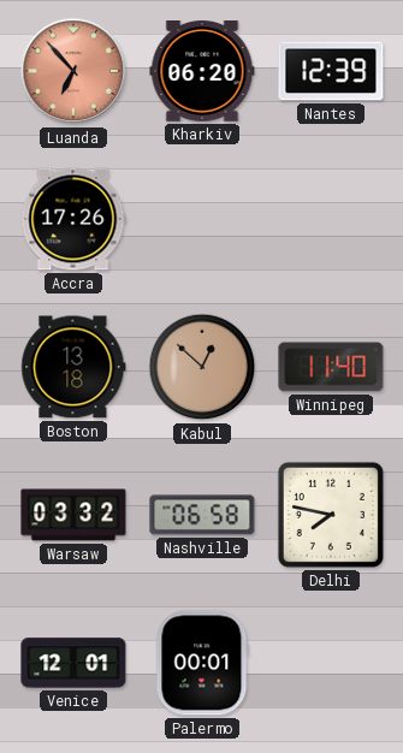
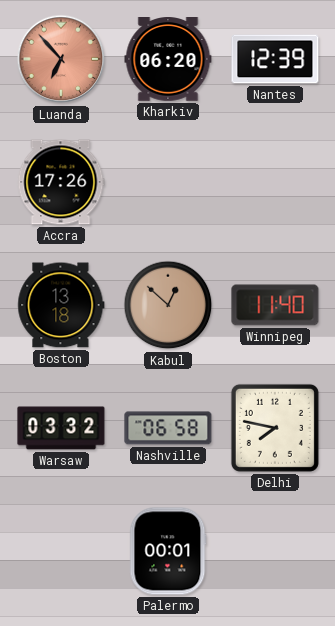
Venice: 12:01 -> none
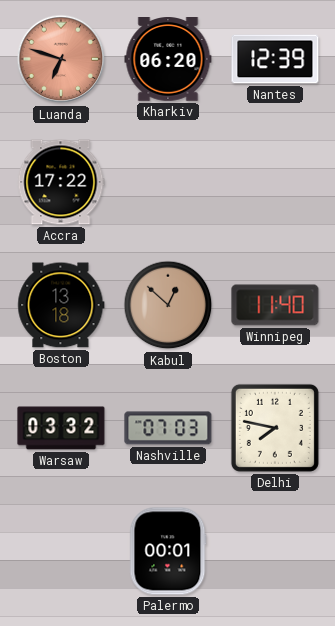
Luanda: 6:53 -> 6:48
Accra: 17:26 -> 17:22
Nashville: 06:58 -> 07:03
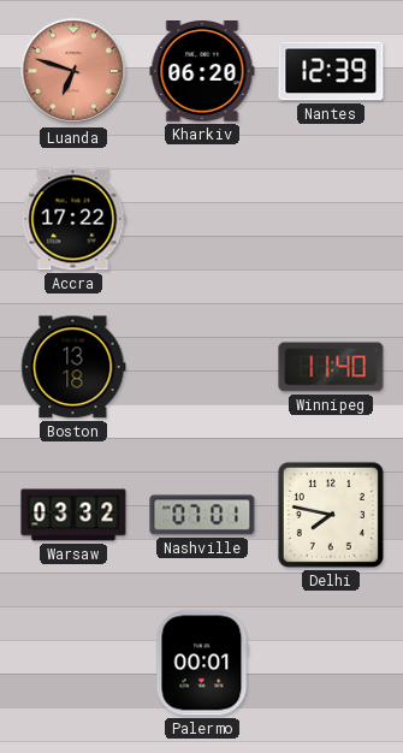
Kabul: 12:52 -> none
Nashville: 07:03 -> 07:01
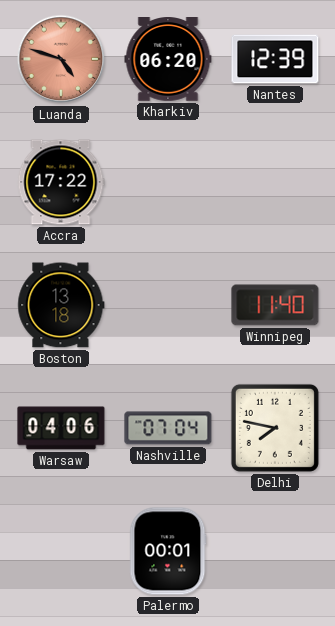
Luanda: 6:48 -> 4:48
Warsaw: 03:32 -> 04:06
Nashville: 07:01 -> 07:04
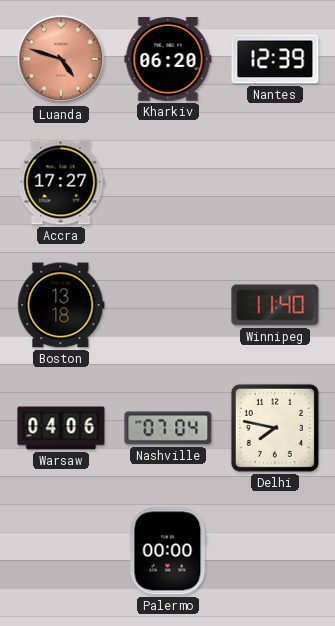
Accra: 17:22 -> 17:27
Palermo: 00:01 -> 00:00
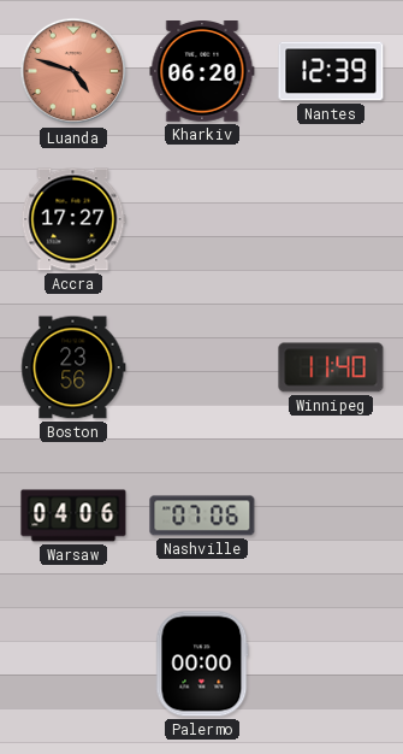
Boston: 13:18 -> 23:56
Nashville: 07:04 -> 07:06
Delhi: 7:47 -> none
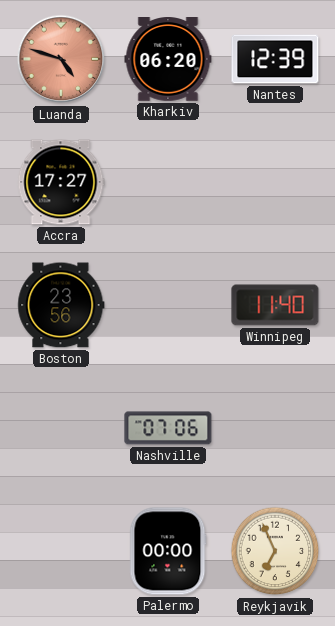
Warsaw: 04:06 -> none
Reykjavik: none -> 6:56
